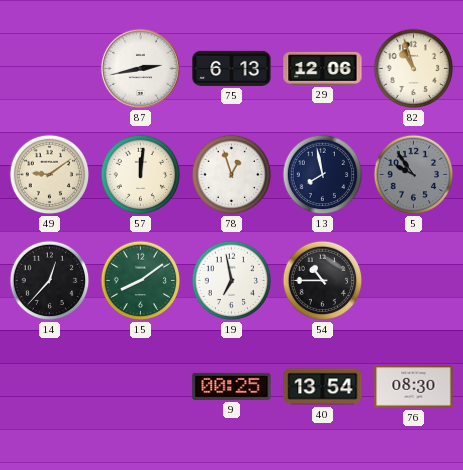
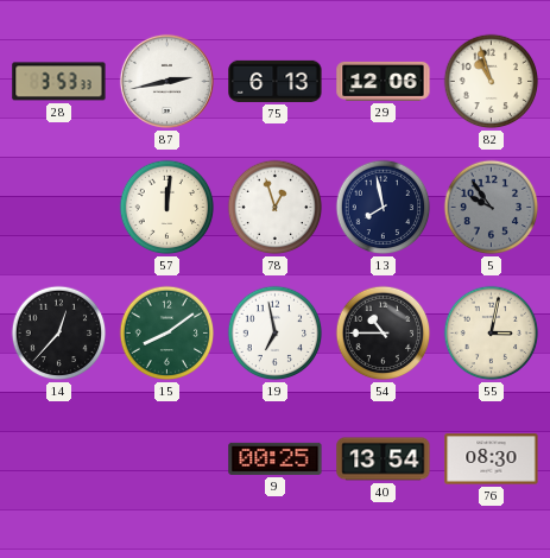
28: none -> 3:53
49: 9:09 -> none
55: none -> 3:02
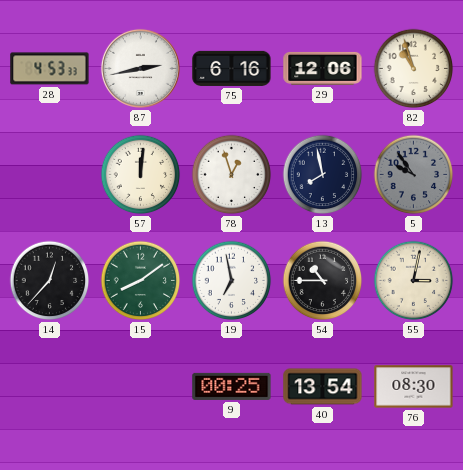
28: 3:53 -> 4:53
75: 6:13 -> 6:16
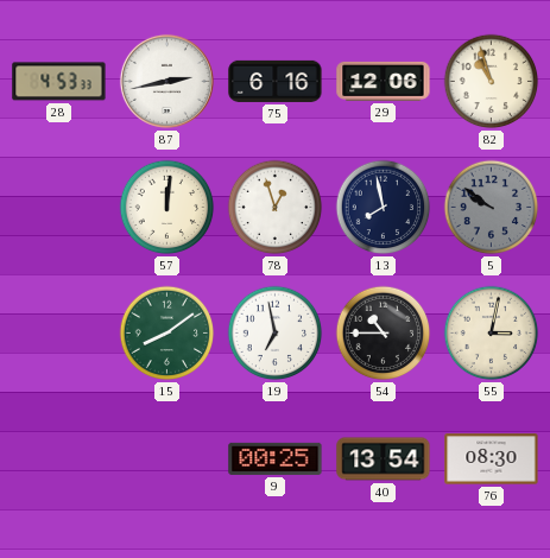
5: 9:54 -> 9:51
14: 12:37 -> none
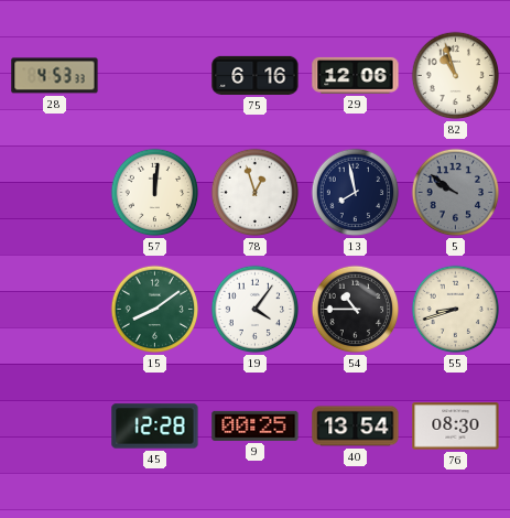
87: 2:43 -> none
19: 6:58 -> 4:06
55: 3:02 -> 8:42
45: none -> 12:28
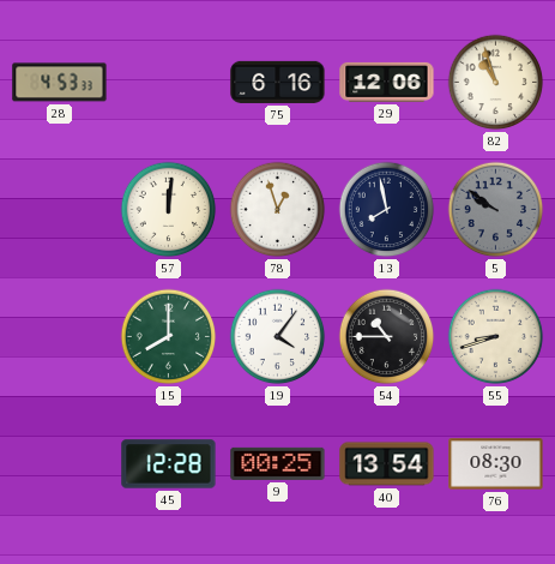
15: 8:09 -> 8:00
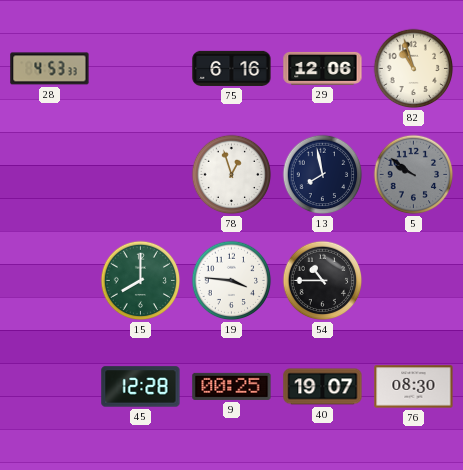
57: 12:01 -> none
19: 4:06 -> 3:46
55: 8:42 -> none
40: 13:54 -> 19:07
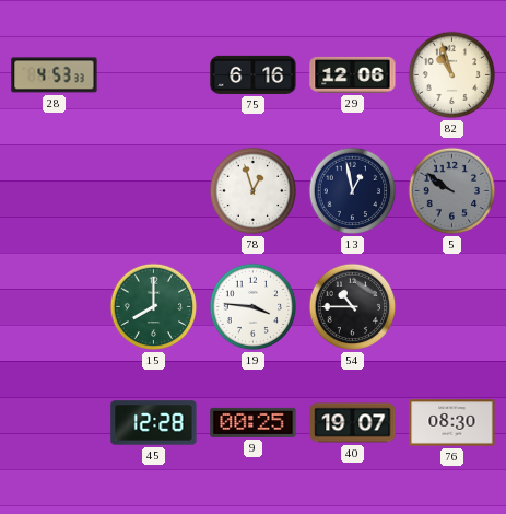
13: 7:58 -> 12:58
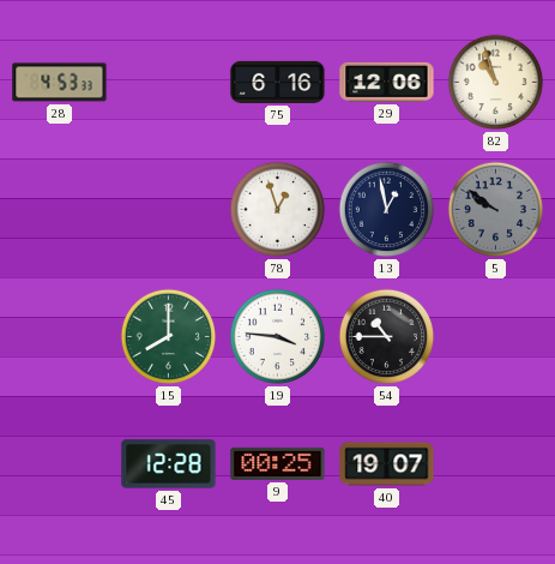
76: 08:30 -> none
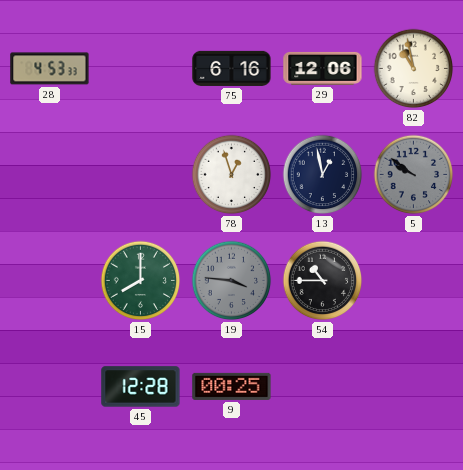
82: 10:57 -> 10:58
19 dial: white -> grey
40: 19:07 -> none
